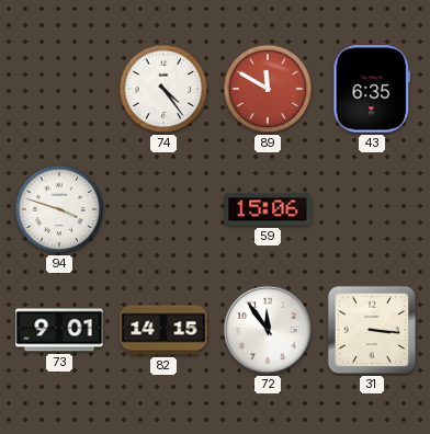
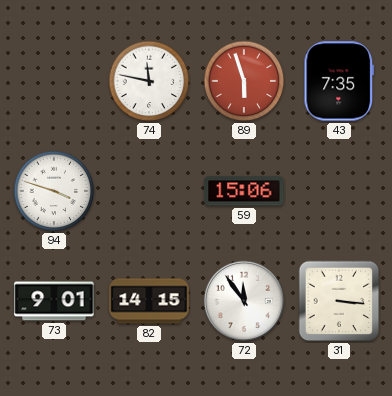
74: 4:24 -> 11:47
89: 11:50 -> 5:57
43: 6:35 -> 7:35
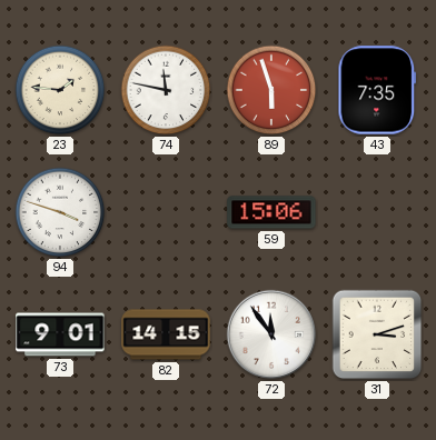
23: none -> 1:46
31: 3:16 -> 3:12
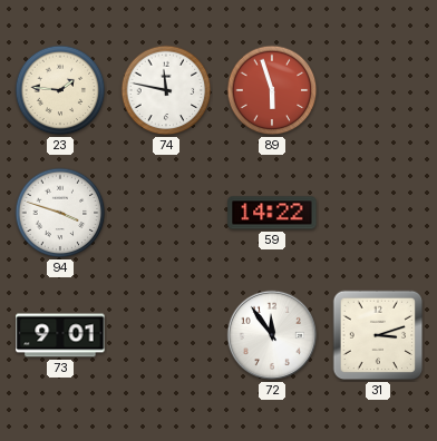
43: 7:35 -> none
59: 15:06 -> 14:22
82: 14:15 -> none
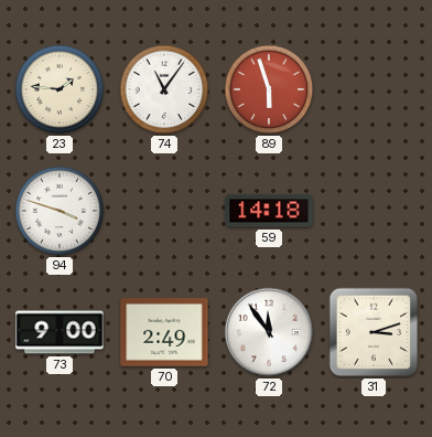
74: 11:47 -> 11:06
59: 14:22 -> 14:18
73: 9:01 -> 9:00
70: none -> 2:49
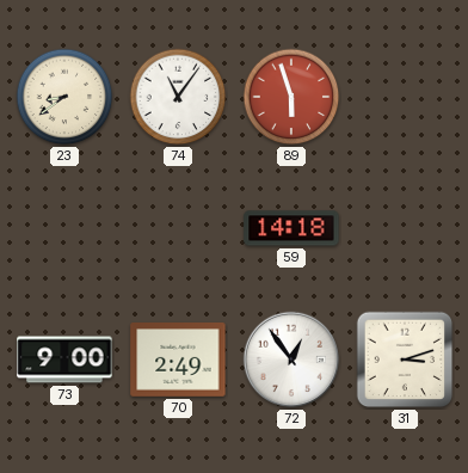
23: 1:46 -> 8:39
94: 3:48 -> none
72: 11:54 -> 12:54
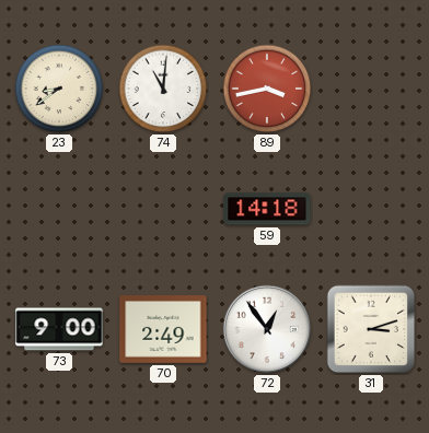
74: 11:06 -> 11:01
89: 5:57 -> 3:43
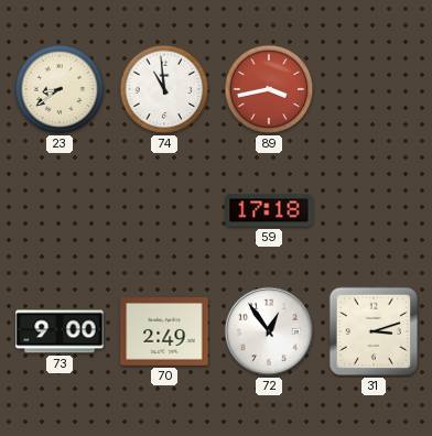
74: 11:01 -> 10:59
59: 14:18 -> 17:18
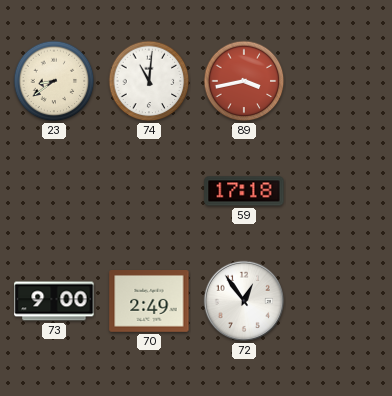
74: 10:59 -> 11:01
31: 3:12 -> none
